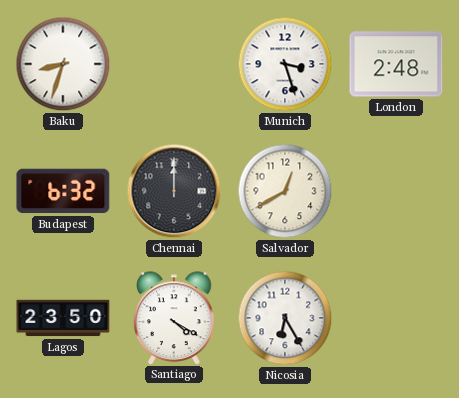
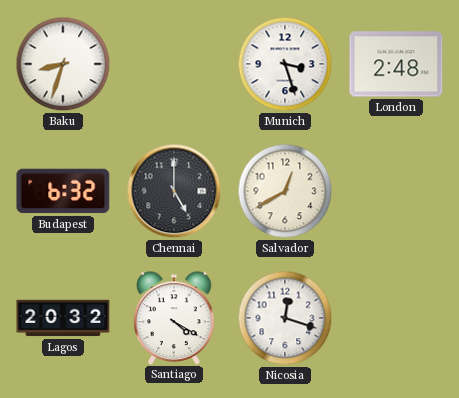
Chennai: 12:00 -> 5:00
Lagos: 23:50 -> 20:32
Nicosia: 6:25 -> 12:18
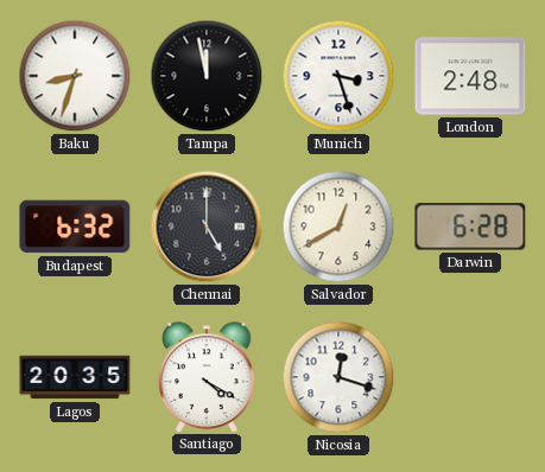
Tampa: none -> 11:58
Darwin: none -> 6:28
Lagos: 20:32 -> 20:35
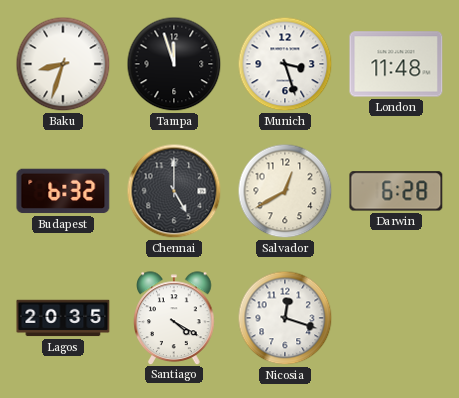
Tampa: 11:58 -> 11:57
London: 2:48 -> 11:48
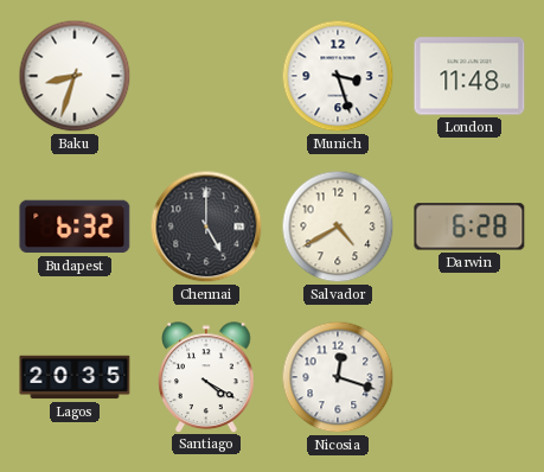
Tampa: 11:57 -> none
Salvador: 12:40 -> 4:40
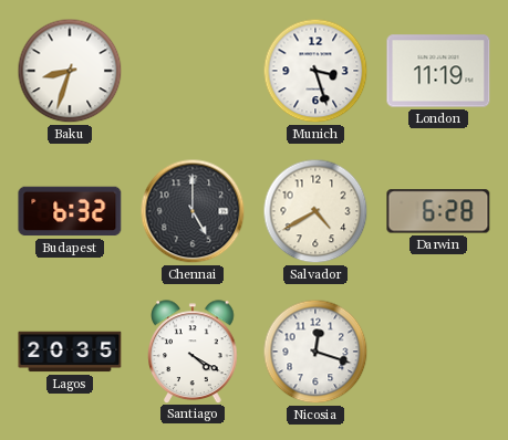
London: 11:48 -> 11:19
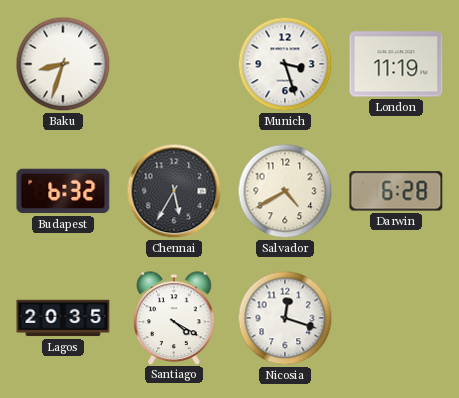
Chennai: 5:00 -> 5:35
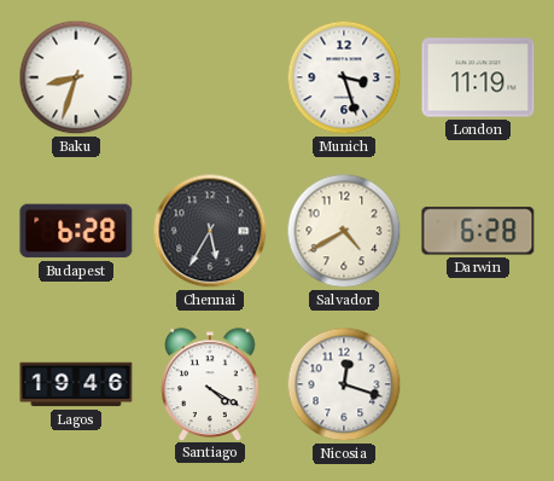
Budapest: 6:32 -> 6:28
Lagos: 20:35 -> 19:46
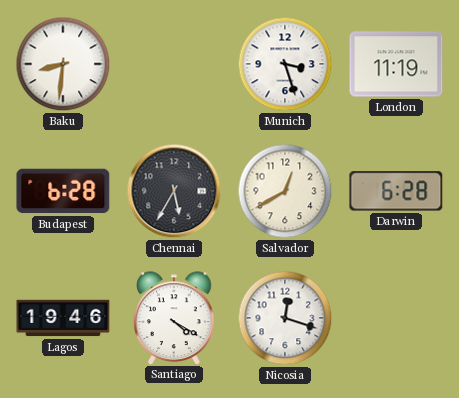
Baku: 8:33 -> 8:31
Salvador: 4:40 -> 12:40
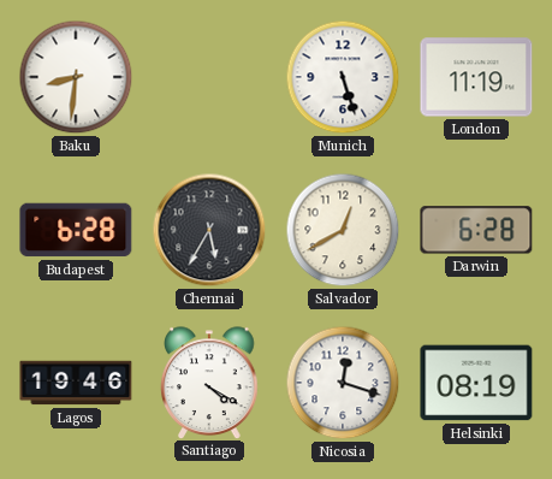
Munich: 3:27 -> 5:27
Helsinki: none -> 08:19
